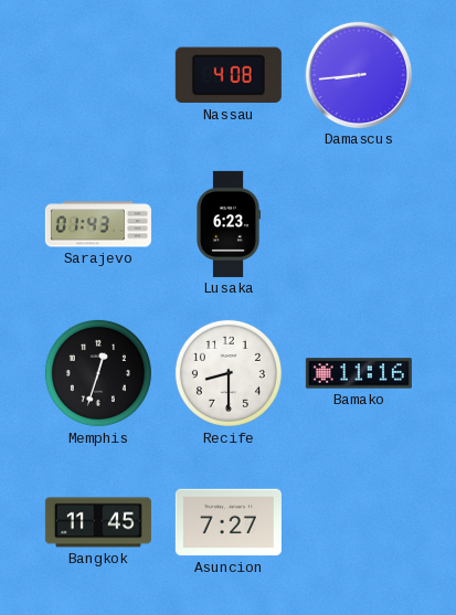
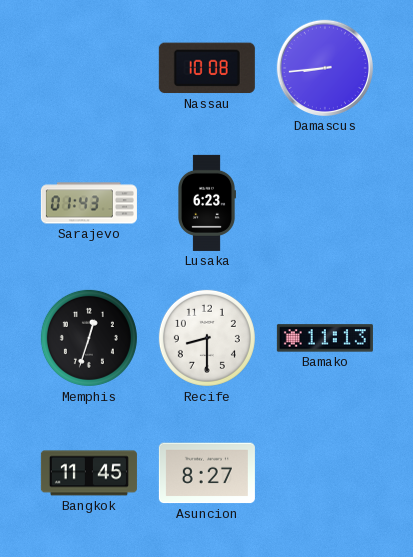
Nassau: 4:08 -> 10:08
Bamako: 11:16 -> 11:13
Asuncion: 7:27 -> 8:27
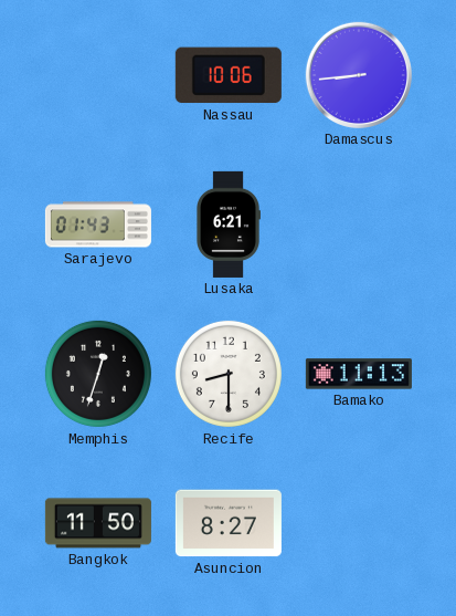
Nassau: 10:08 -> 10:06
Lusaka: 6:23 -> 6:21
Bangkok: 11:45 -> 11:50
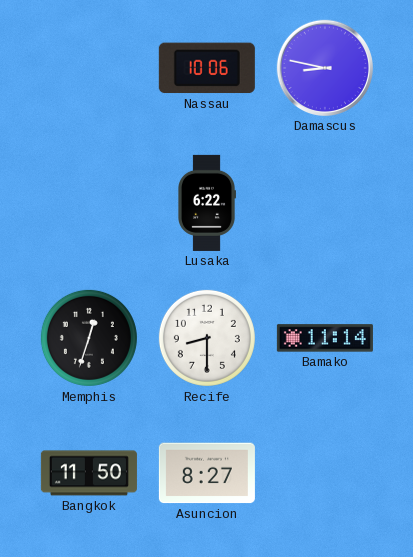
Damascus: 8:44 -> 8:47
Sarajevo: 01:43 -> none
Lusaka: 6:21 -> 6:22
Bamako: 11:13 -> 11:14
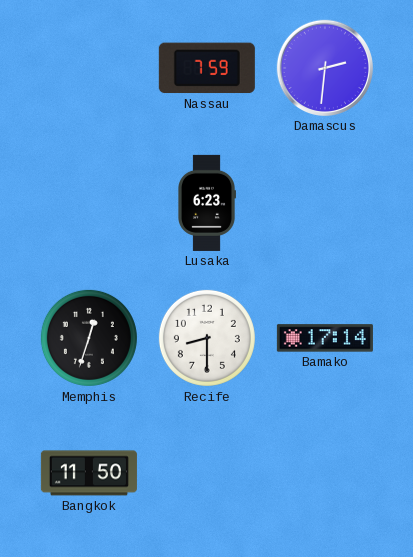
Nassau: 10:06 -> 7:59
Damascus: 8:47 -> 2:31
Lusaka: 6:22 -> 6:23
Bamako: 11:14 -> 17:14
Asuncion: 8:27 -> none
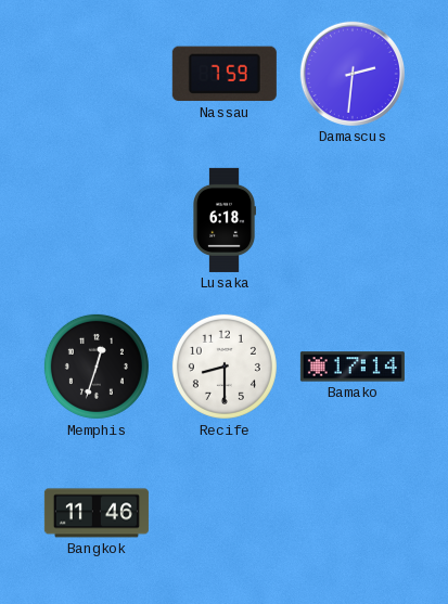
Lusaka: 6:23 -> 6:18
Bangkok: 11:50 -> 11:46
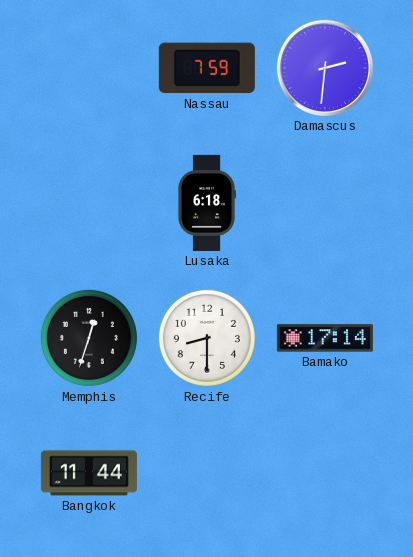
Bangkok: 11:46 -> 11:44
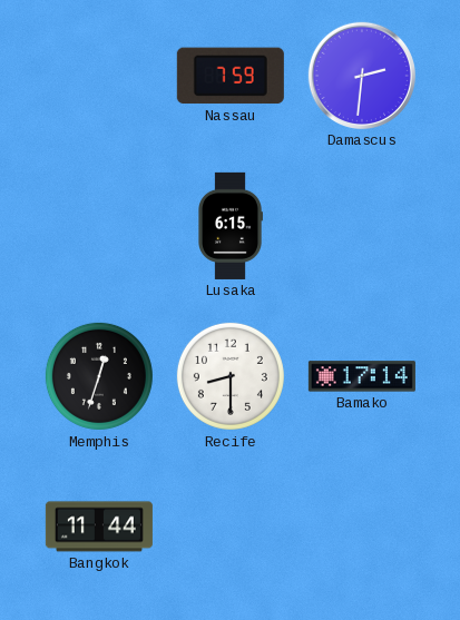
Lusaka: 6:18 -> 6:15
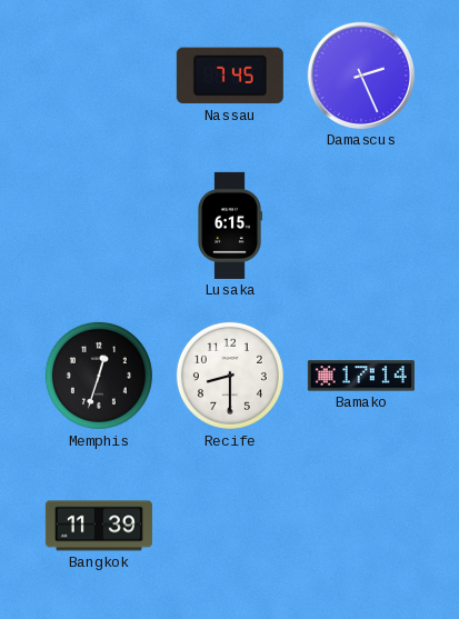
Nassau: 7:59 -> 7:45
Damascus: 2:31 -> 2:26
Bangkok: 11:44 -> 11:39
